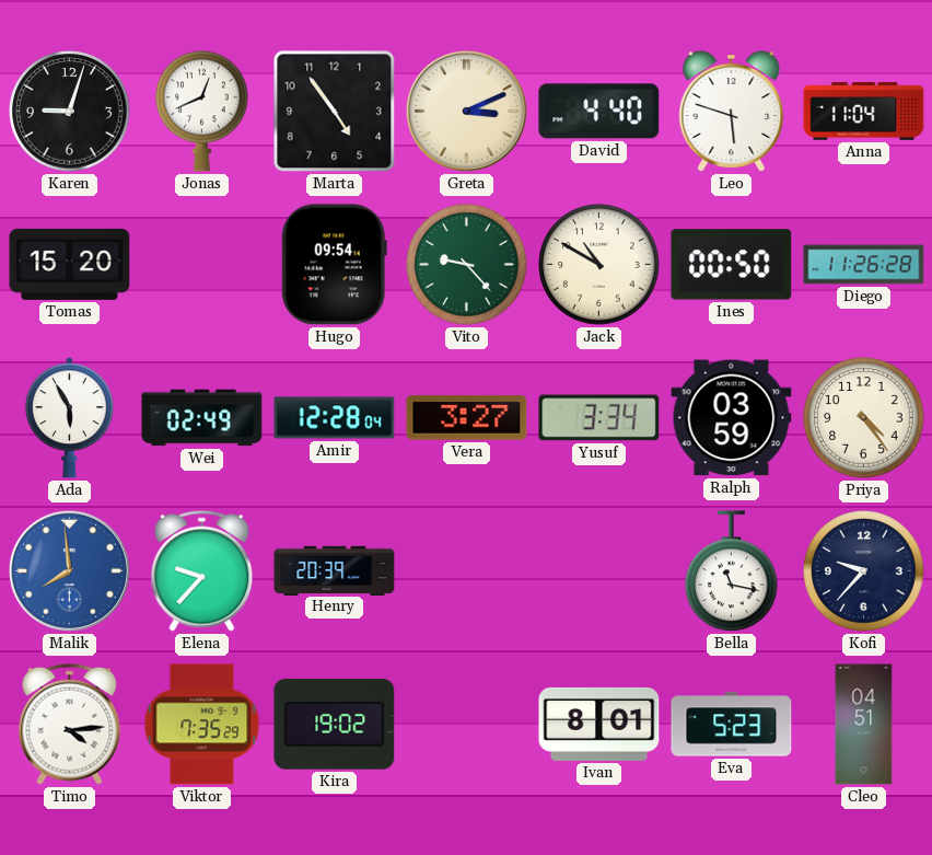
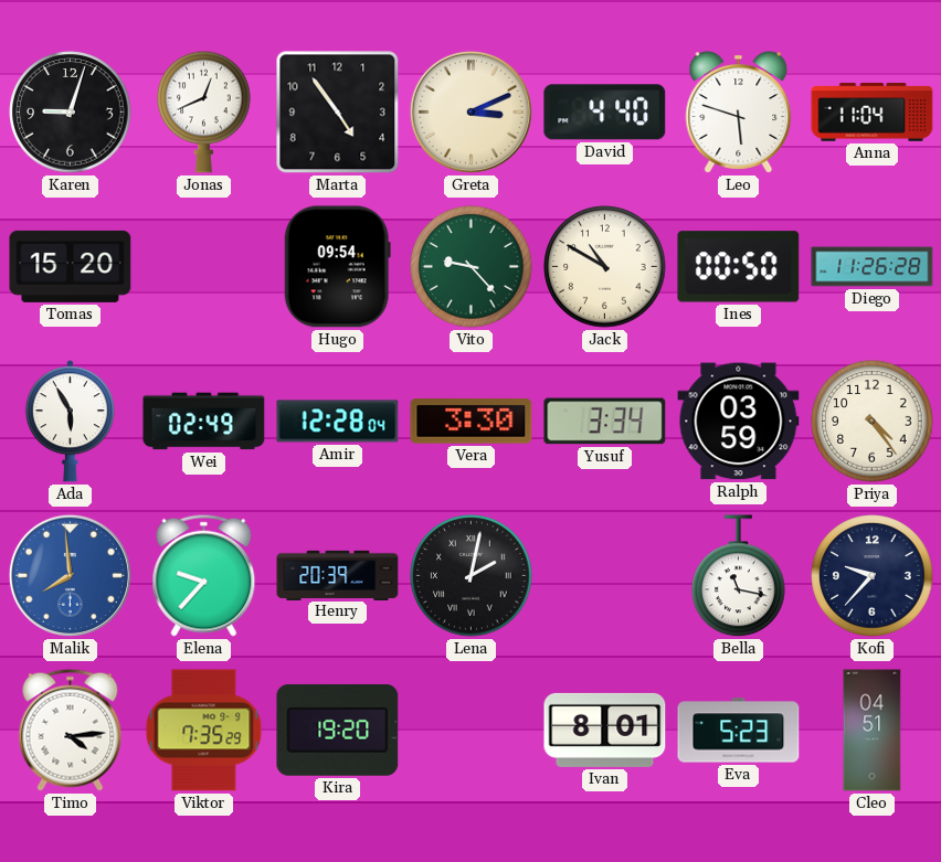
Vera: 3:27 -> 3:30
Lena: none -> 2:02
Kira: 19:02 -> 19:20
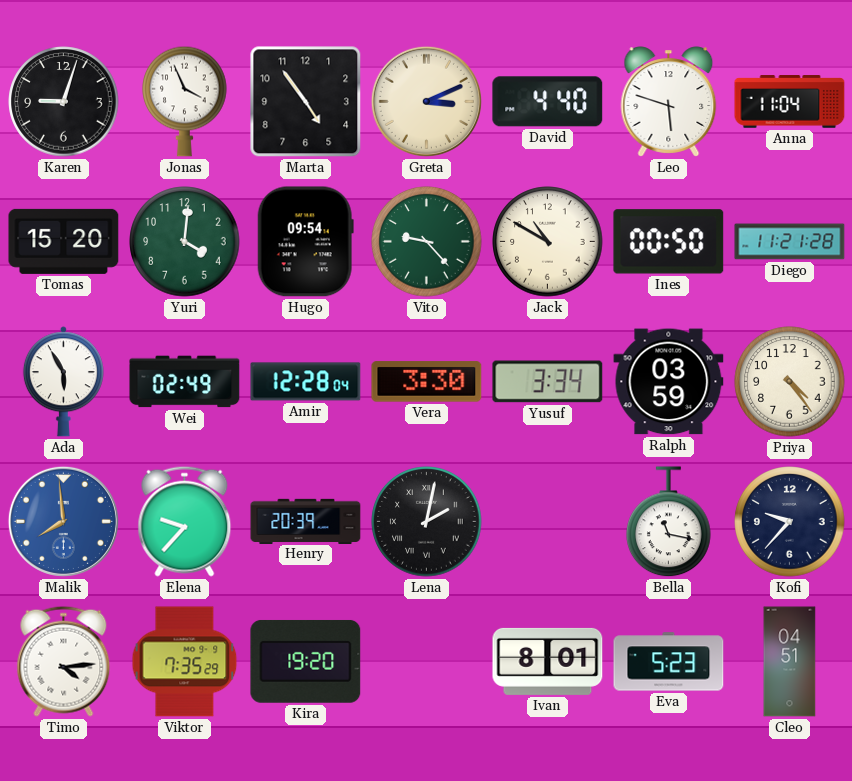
Jonas: 12:41 -> 3:56
Yuri: none -> 4:01
Diego: 11:26 -> 11:21
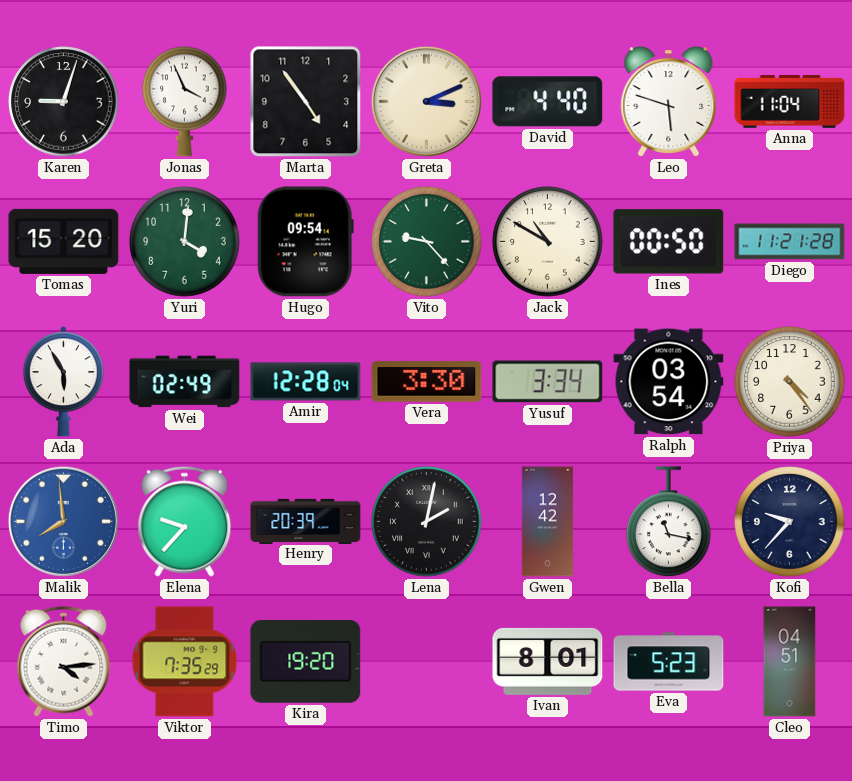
Ralph: 03:59 -> 03:54
Gwen: none -> 12:42
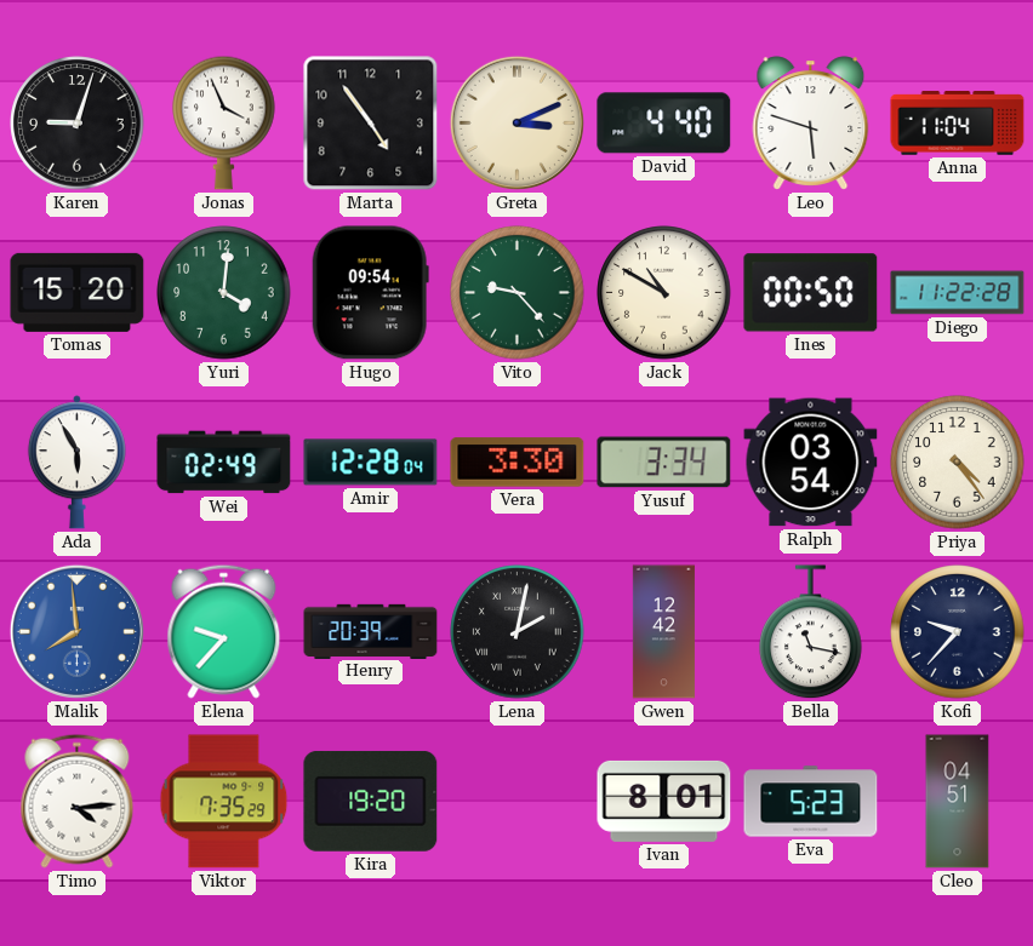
Diego: 11:21 -> 11:22
